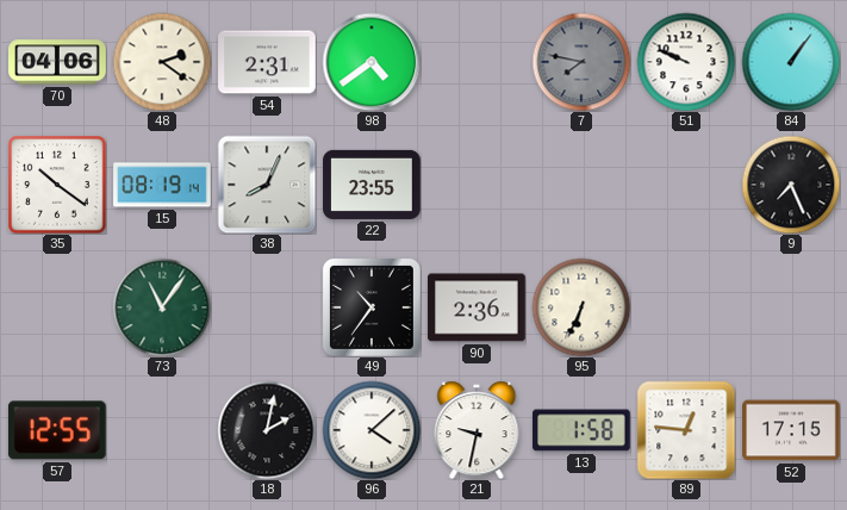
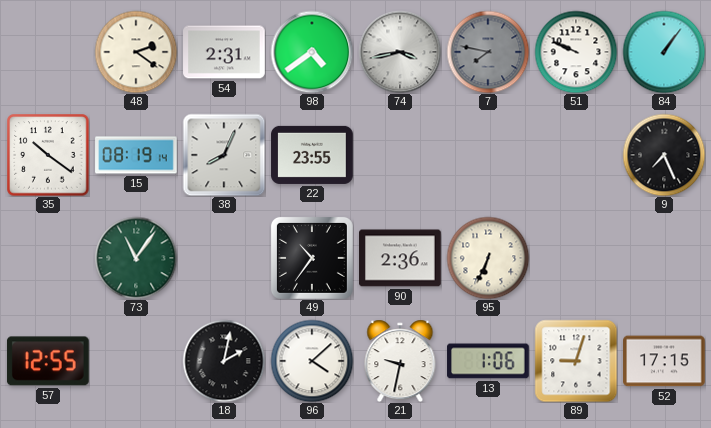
70: 04:06 -> none
74: none -> 3:43
13: 1:58 -> 1:06
89: 12:46 -> 9:03
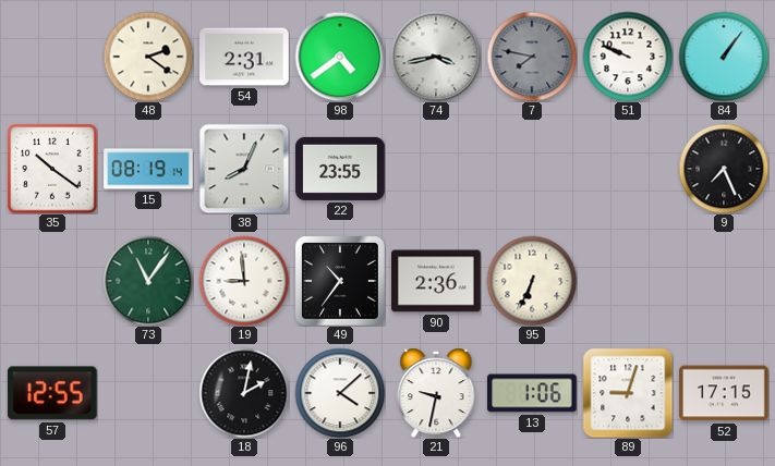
19: none -> 8:59
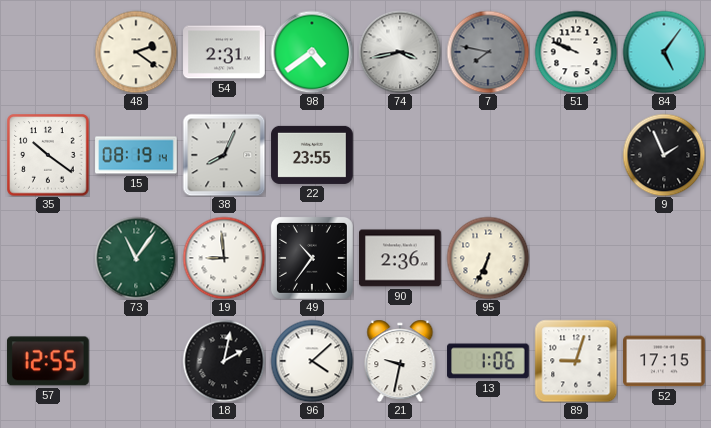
84: 1:06 -> 5:06
9: 7:26 -> 1:56
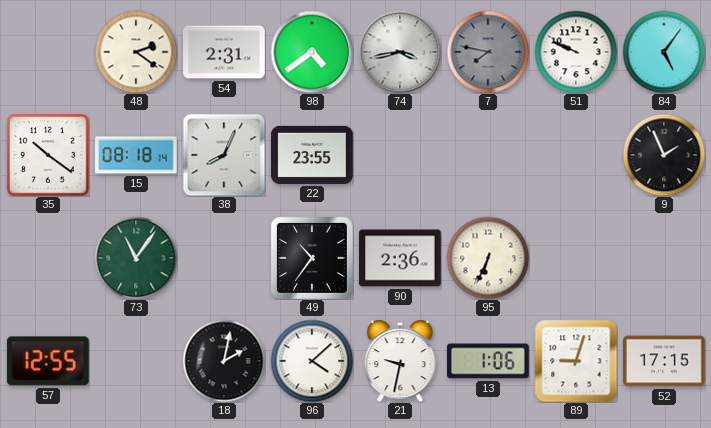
15: 08:19 -> 08:18
19: 8:59 -> none
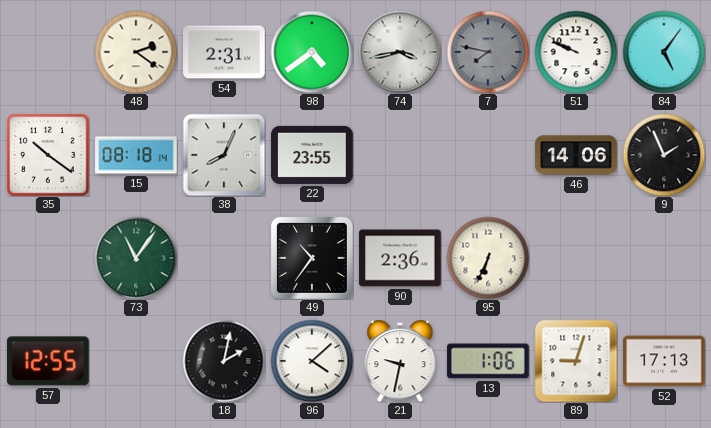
46: none -> 14:06
52: 17:15 -> 17:13
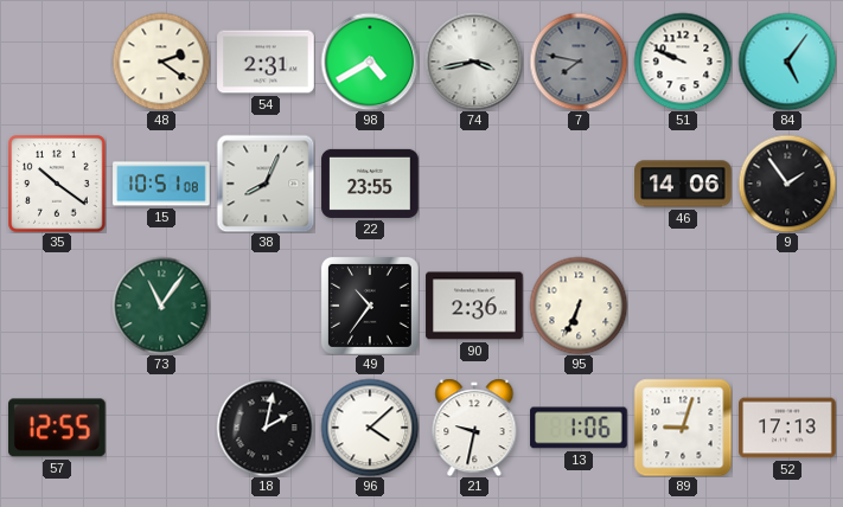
98: 4:39 -> 4:40
15: 08:18 -> 10:51
9: 1:56 -> 1:54
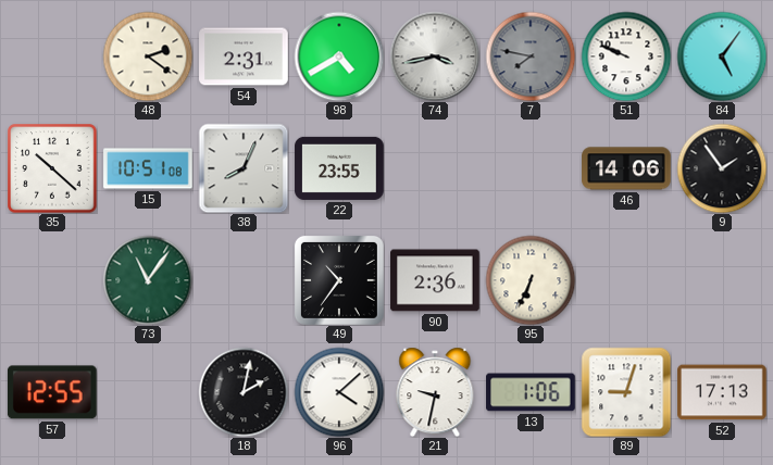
35: 10:21 -> 10:22
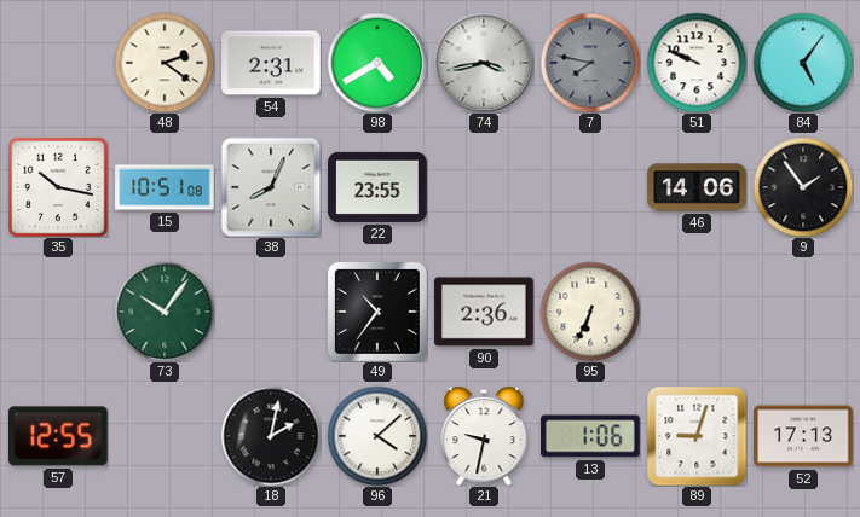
35: 10:22 -> 10:17
73: 11:06 -> 10:06
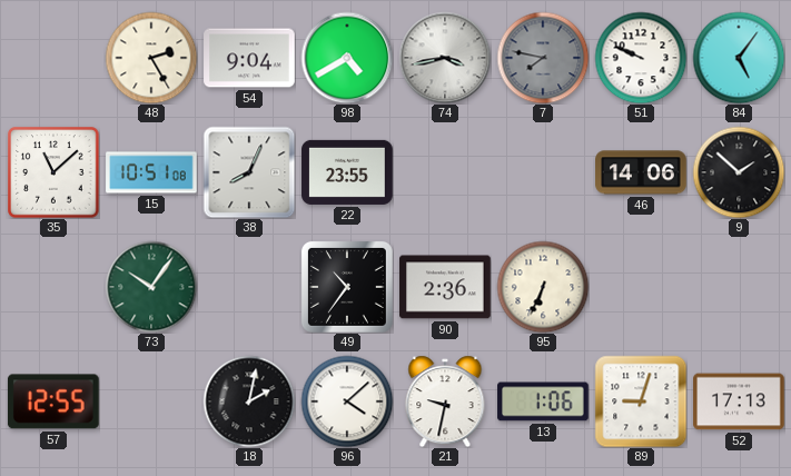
48: 2:21 -> 2:25
54: 2:31 -> 9:04
35: 10:17 -> 11:08
9: 1:54 -> 1:52
